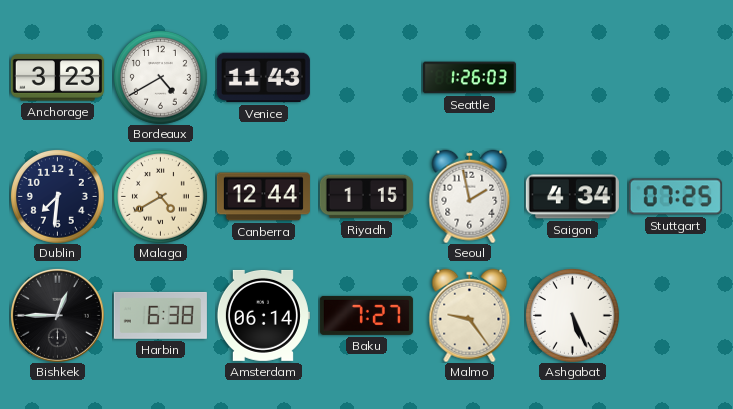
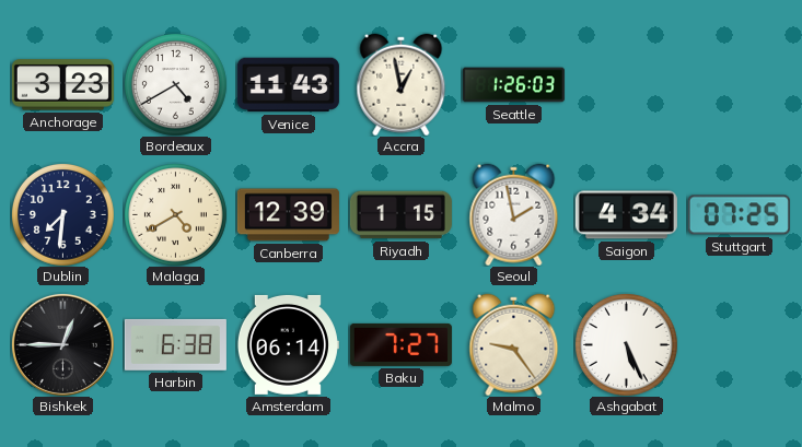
Accra: none -> 12:58
Canberra: 12:44 -> 12:39
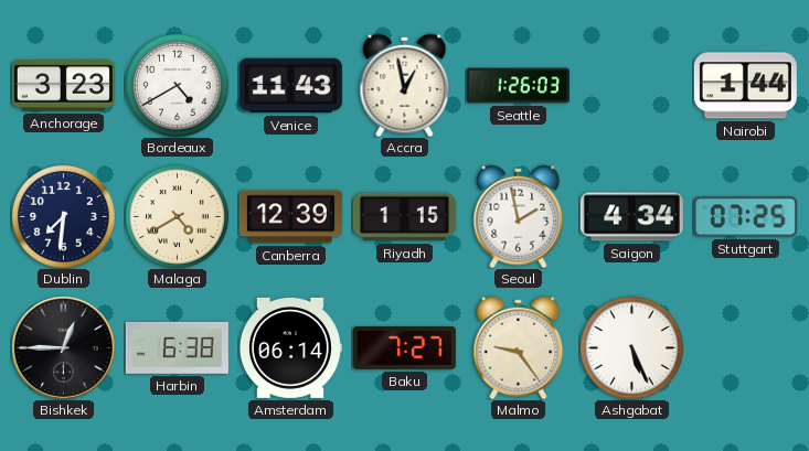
Nairobi: none -> 1:44
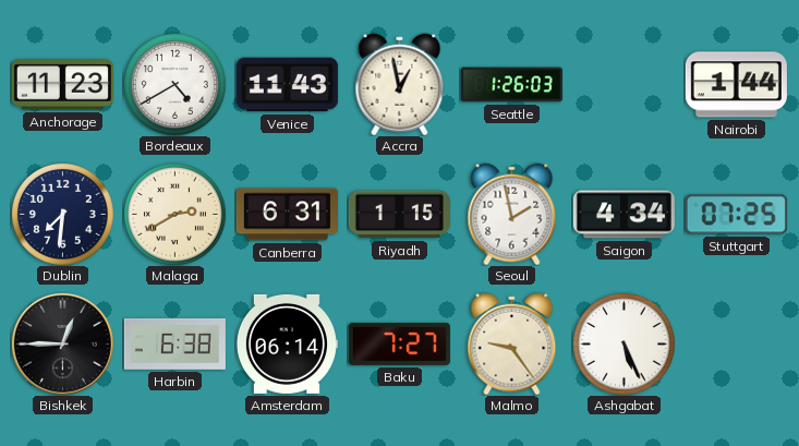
Anchorage: 3:23 -> 11:23
Malaga: 4:40 -> 2:40
Canberra: 12:39 -> 6:31
